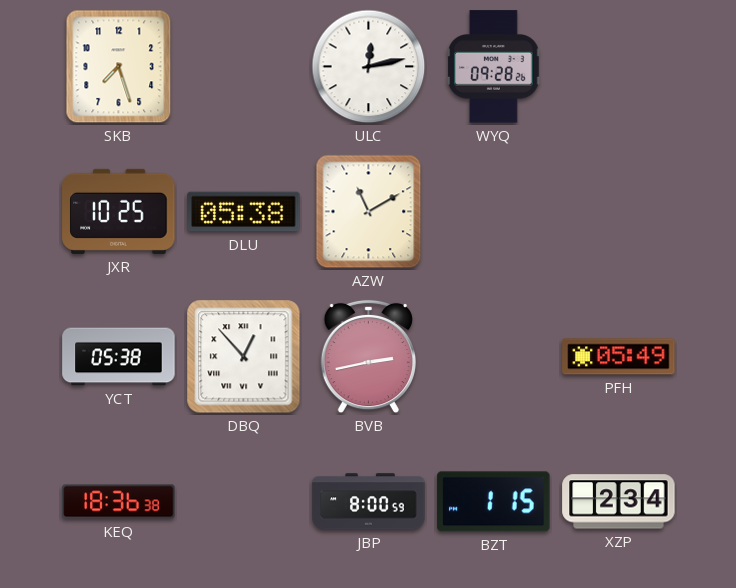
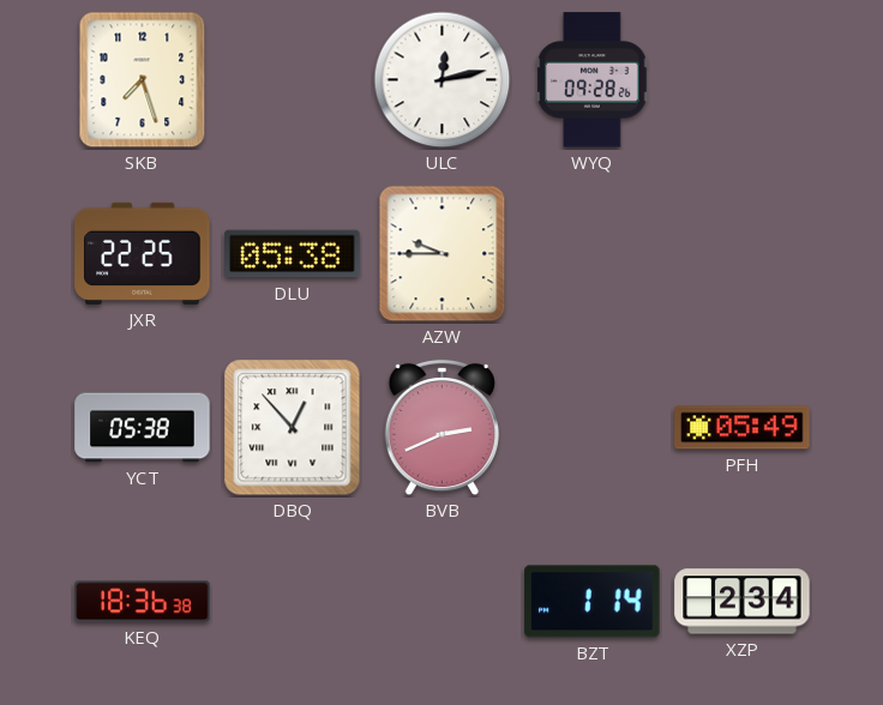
JXR: 10:25 -> 22:25
AZW: 11:10 -> 9:45
BVB: 2:43 -> 2:41
JBP: 8:00 -> none
BZT: 1:15 -> 1:14
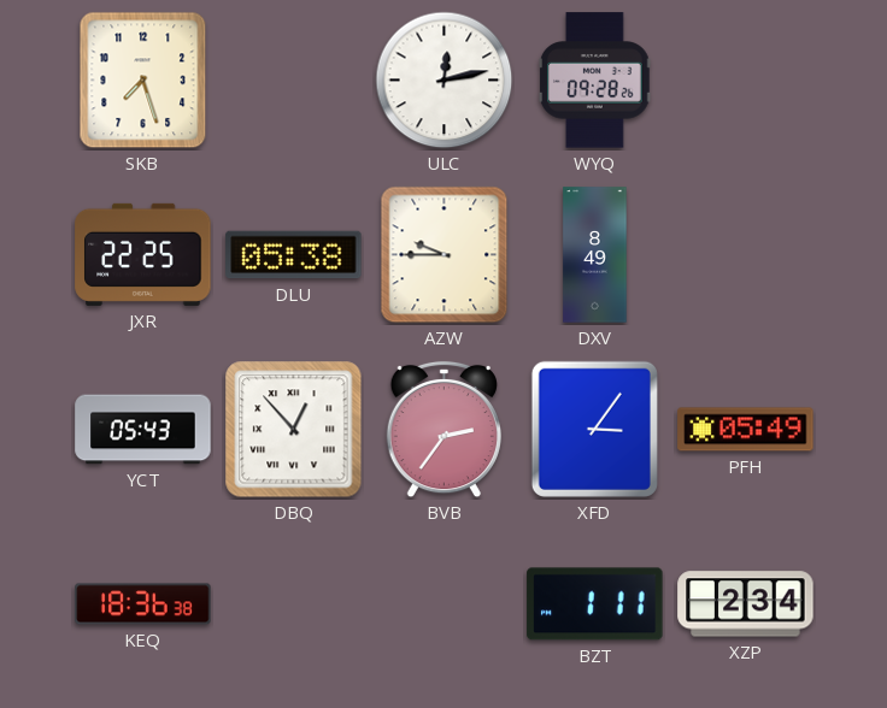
DXV: none -> 8:49
YCT: 05:38 -> 05:43
BVB: 2:41 -> 2:36
XFD: none -> 3:06
BZT: 1:14 -> 1:11
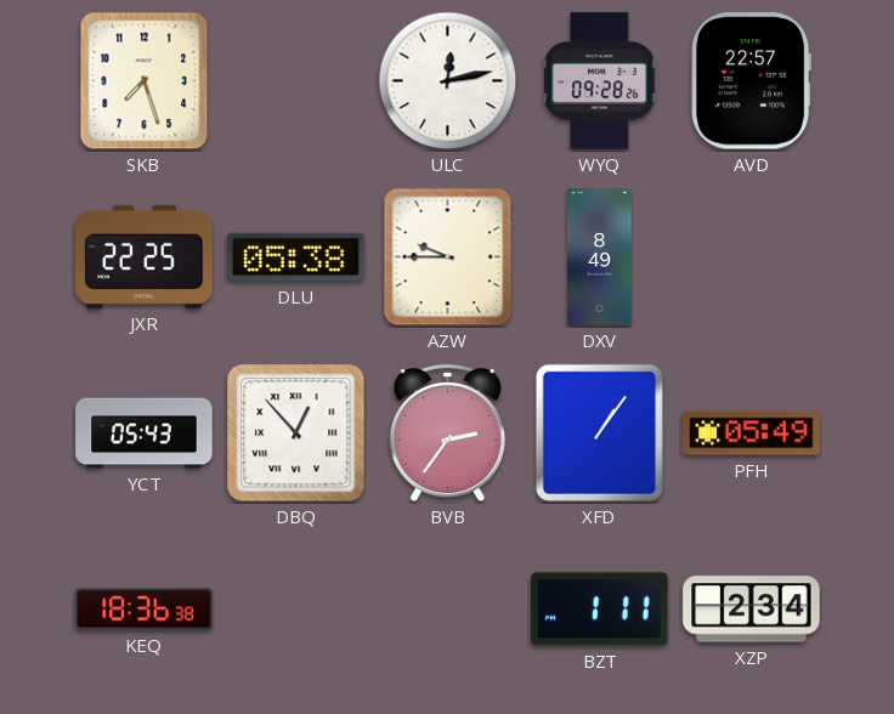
AVD: none -> 22:57
XFD: 3:06 -> 1:06
